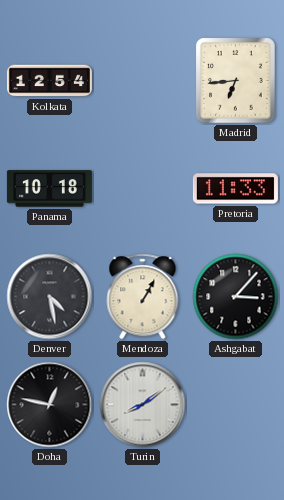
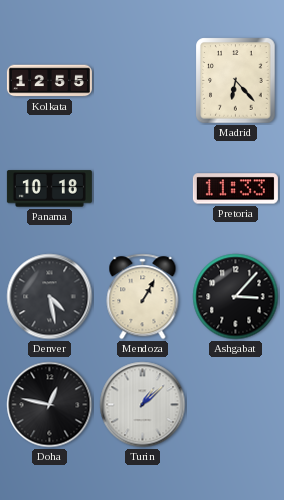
Kolkata: 12:54 -> 12:55
Madrid: 6:44 -> 6:23
Turin: 8:09 -> 1:08
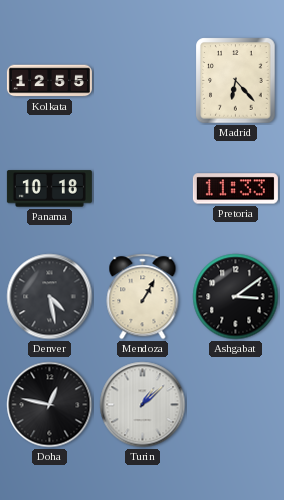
Ashgabat: 3:07 -> 3:09
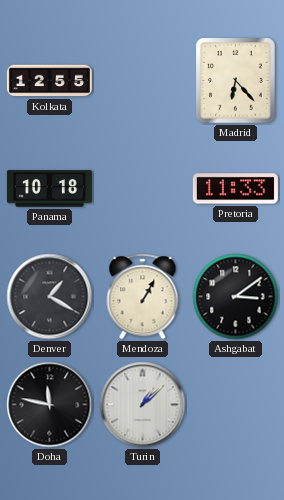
Denver: 4:28 -> 1:20
Doha: 12:47 -> 11:47
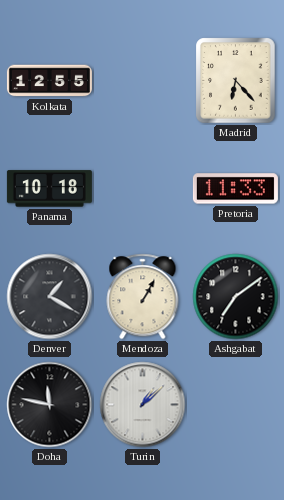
Ashgabat: 3:09 -> 7:09
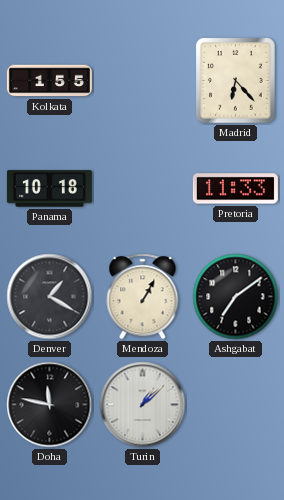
Kolkata: 12:55 -> 1:55
